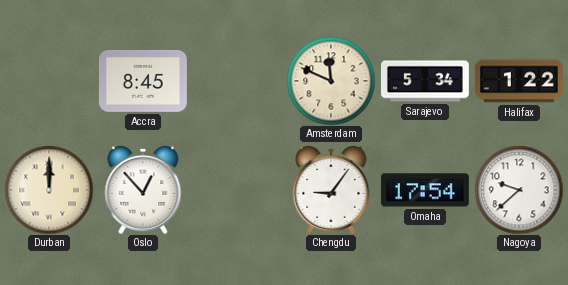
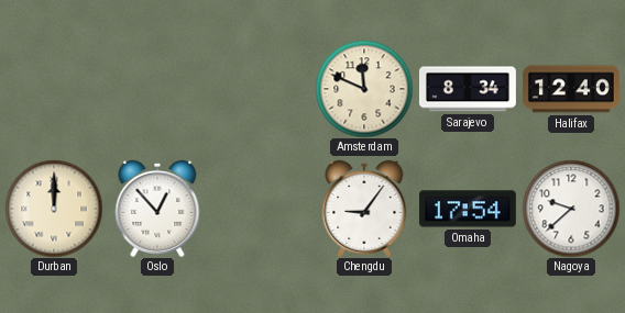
Accra: 8:45 -> none
Sarajevo: 5:34 -> 8:34
Halifax: 1:22 -> 12:40
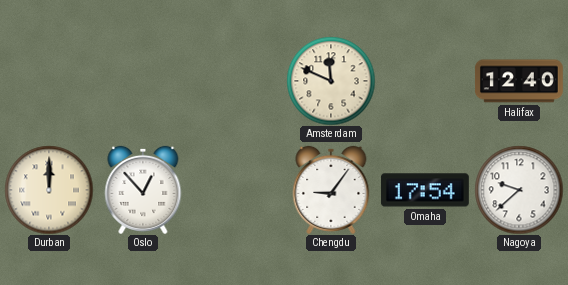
Sarajevo: 8:34 -> none
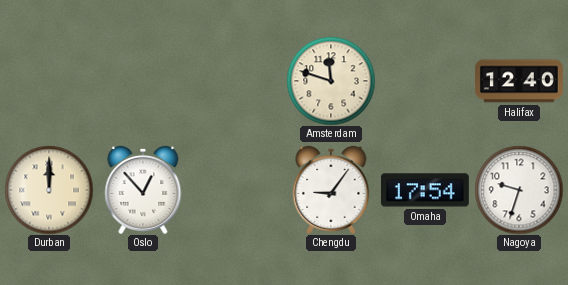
Amsterdam: 11:49 -> 11:48
Nagoya: 9:38 -> 9:33
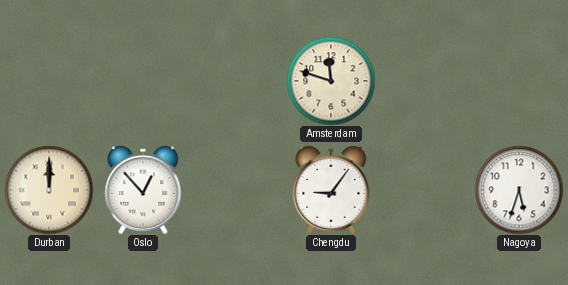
Halifax: 12:40 -> none
Omaha: 17:54 -> none
Nagoya: 9:33 -> 5:33
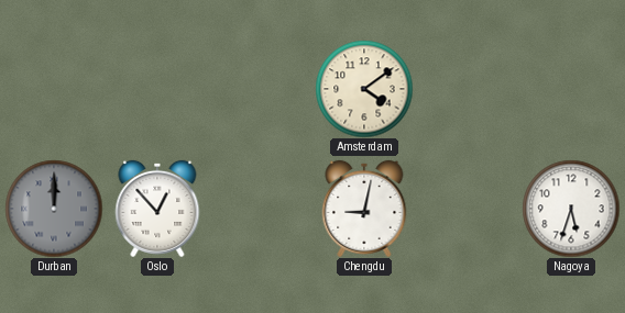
Amsterdam: 11:48 -> 4:09
Durban dial: cream -> grey
Chengdu: 9:06 -> 9:02
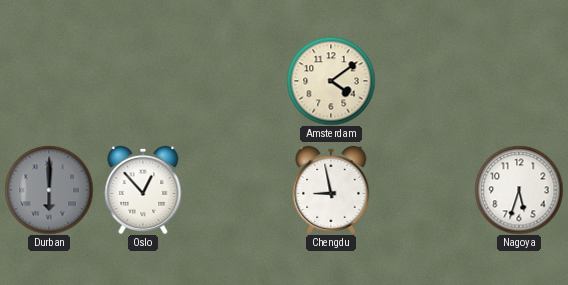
Durban: 12:00 -> 6:00
Chengdu: 9:02 -> 8:58
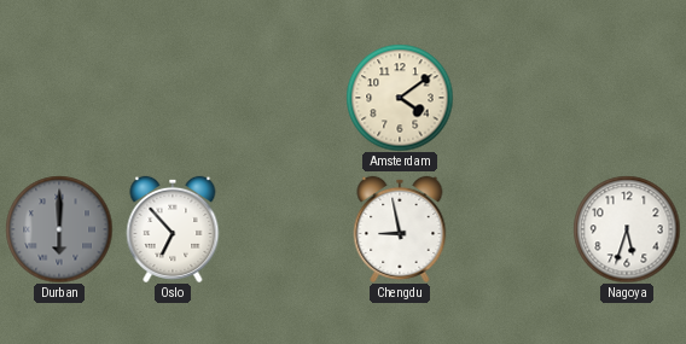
Oslo: 12:53 -> 6:53
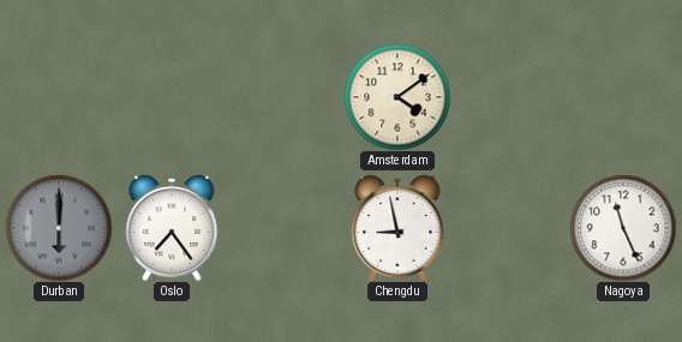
Oslo: 6:53 -> 7:24
Nagoya: 5:33 -> 11:26
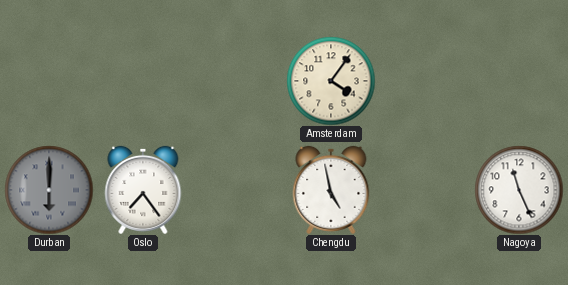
Amsterdam: 4:09 -> 4:06
Chengdu: 8:58 -> 4:58
